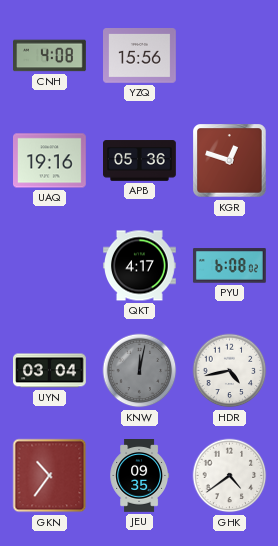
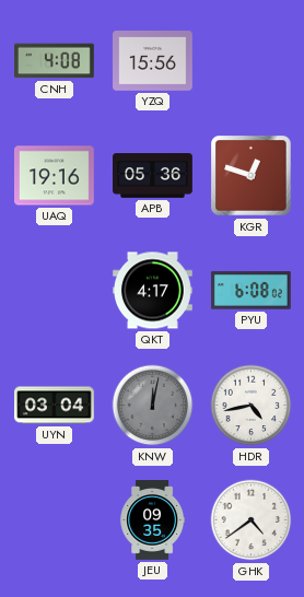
GKN: 10:36 -> none
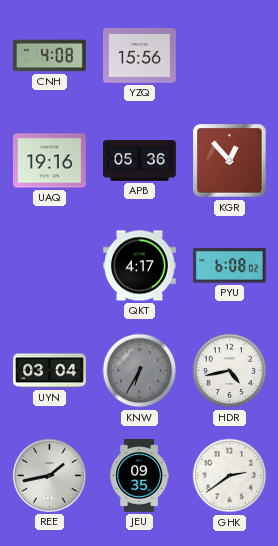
KGR: 12:48 -> 12:53
KNW: 12:02 -> 6:35
REE: none -> 1:43
GHK: 4:39 -> 2:39
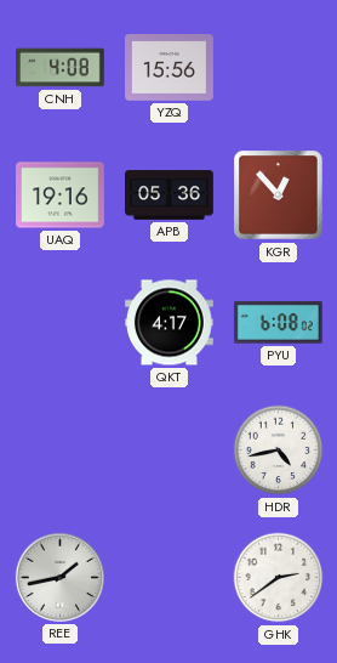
UYN: 03:04 -> none
KNW: 6:35 -> none
JEU: 09:35 -> none
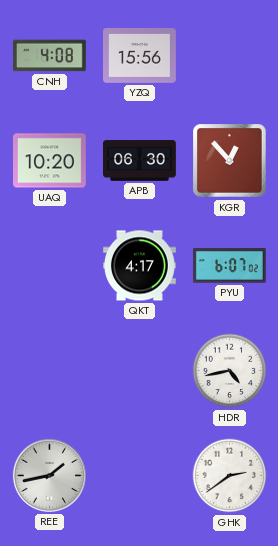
UAQ: 19:16 -> 10:20
APB: 05:36 -> 06:30
PYU: 6:08 -> 6:07
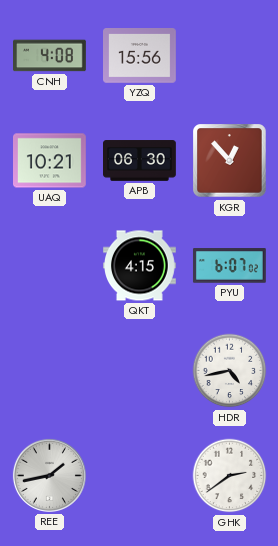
UAQ: 10:20 -> 10:21
QKT: 4:17 -> 4:15
